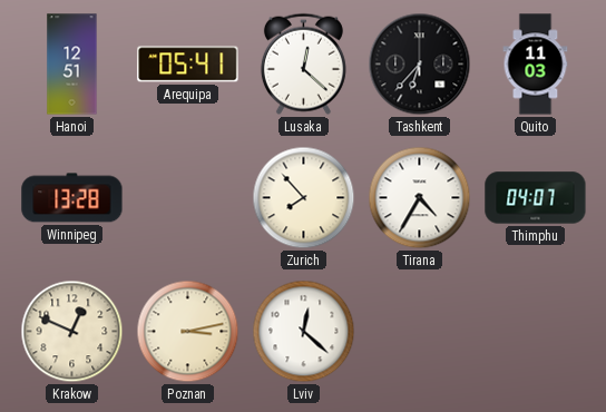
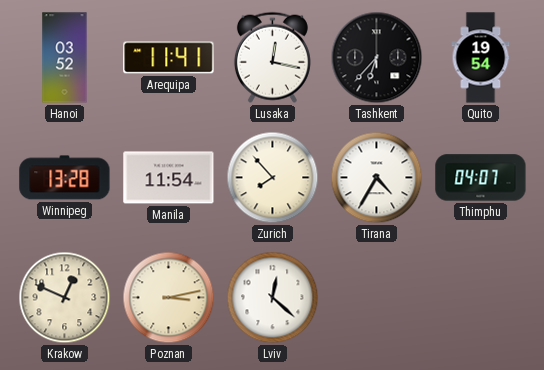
Hanoi: 12:51 -> 03:52
Arequipa: 05:41 -> 11:41
Lusaka: 12:22 -> 12:17
Quito: 11:03 -> 19:54
Manila: none -> 11:54
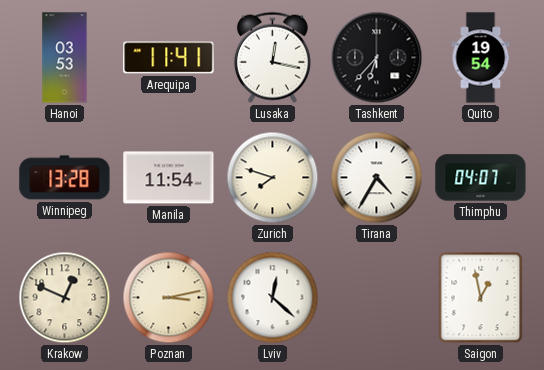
Hanoi: 03:52 -> 03:53
Zurich: 7:53 -> 7:48
Saigon: none -> 12:58
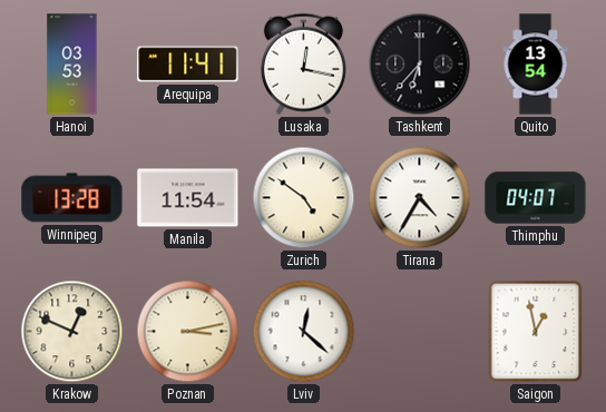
Quito: 19:54 -> 13:54
Zurich: 7:48 -> 4:51
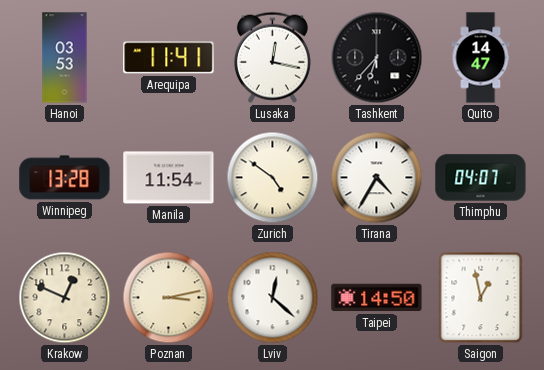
Quito: 13:54 -> 14:47
Taipei: none -> 14:50
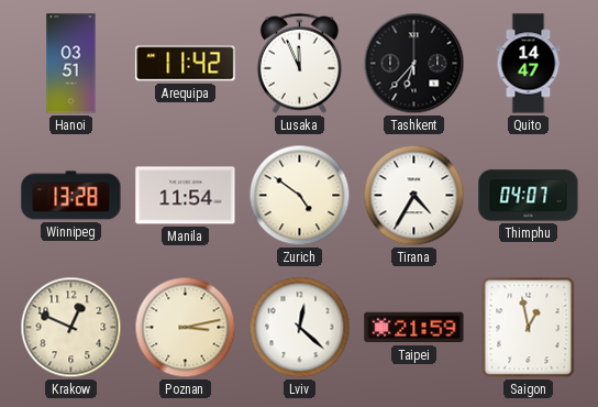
Hanoi: 03:53 -> 03:51
Arequipa: 11:41 -> 11:42
Lusaka: 12:17 -> 11:56
Taipei: 14:50 -> 21:59
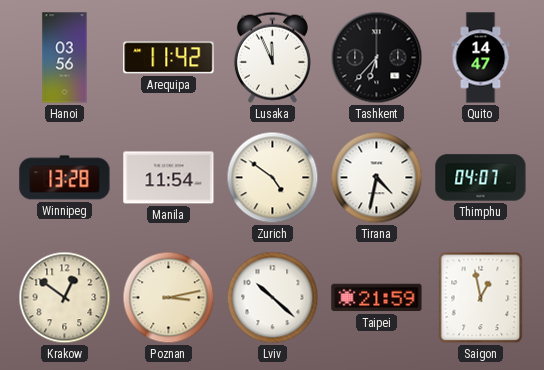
Hanoi: 03:51 -> 03:56
Tirana: 4:35 -> 4:32
Krakow: 12:49 -> 12:51
Lviv: 12:22 -> 10:22
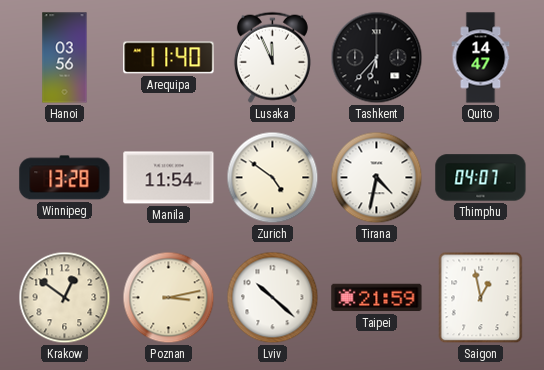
Arequipa: 11:42 -> 11:40
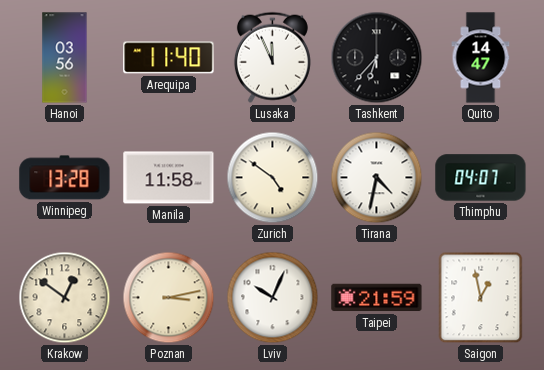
Manila: 11:54 -> 11:58
Lviv: 10:22 -> 10:04
